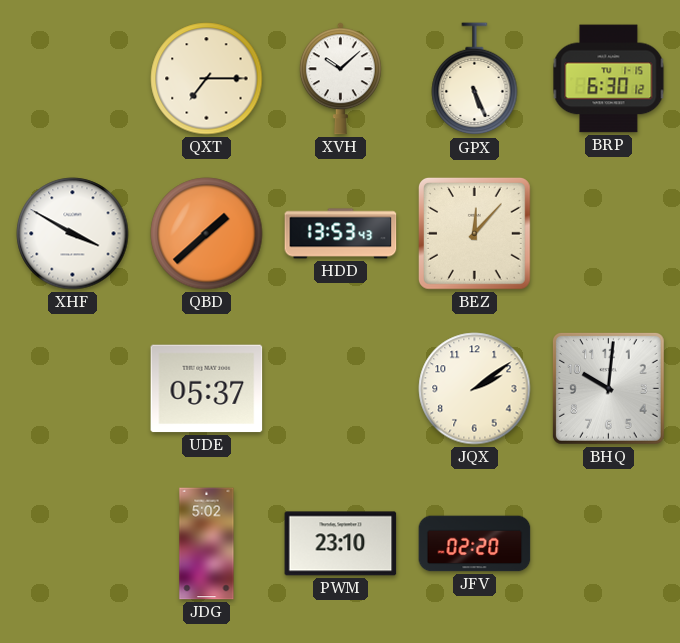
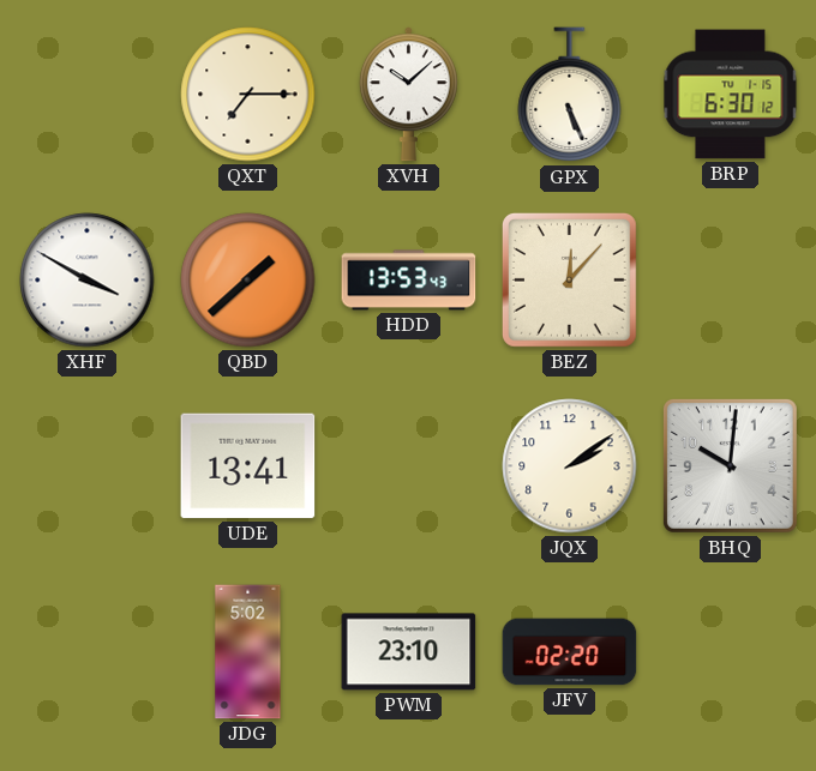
UDE: 05:37 -> 13:41
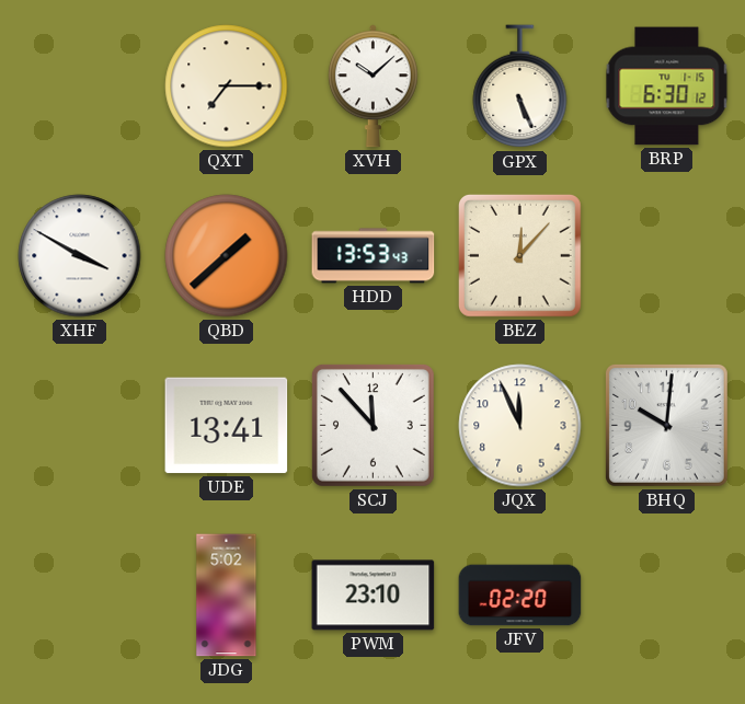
SCJ: none -> 11:53
JQX: 2:09 -> 11:56
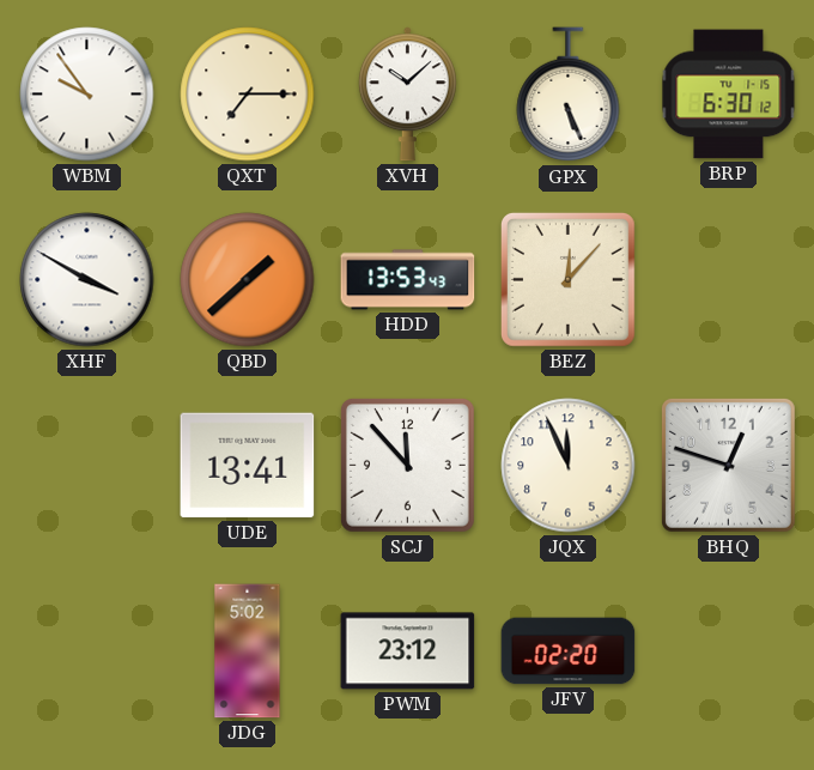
WBM: none -> 9:54
BHQ: 10:01 -> 12:48
PWM: 23:10 -> 23:12
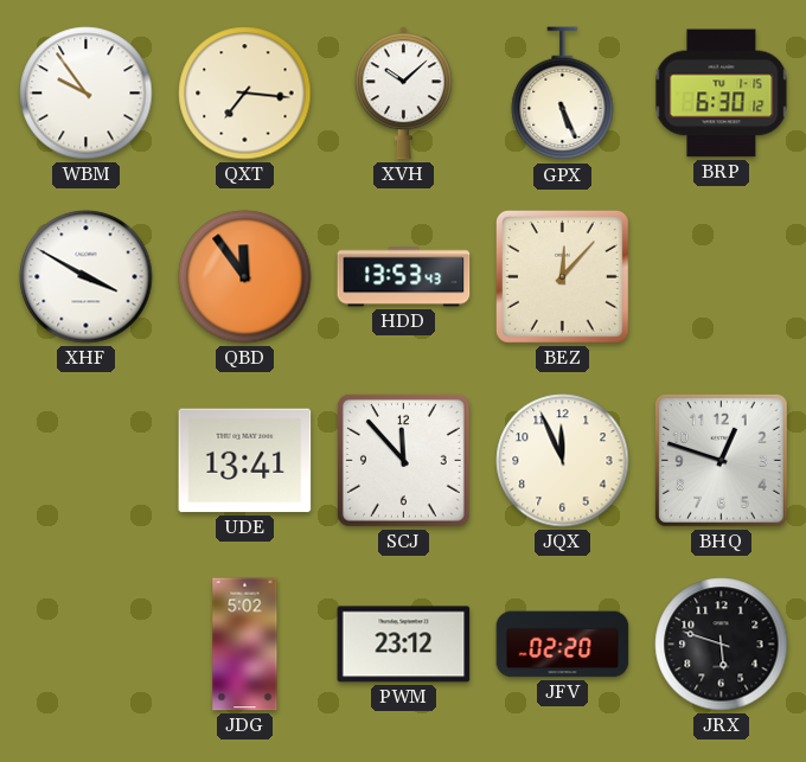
QXT: 7:15 -> 7:16
QBD: 1:38 -> 11:54
JRX: none -> 5:48
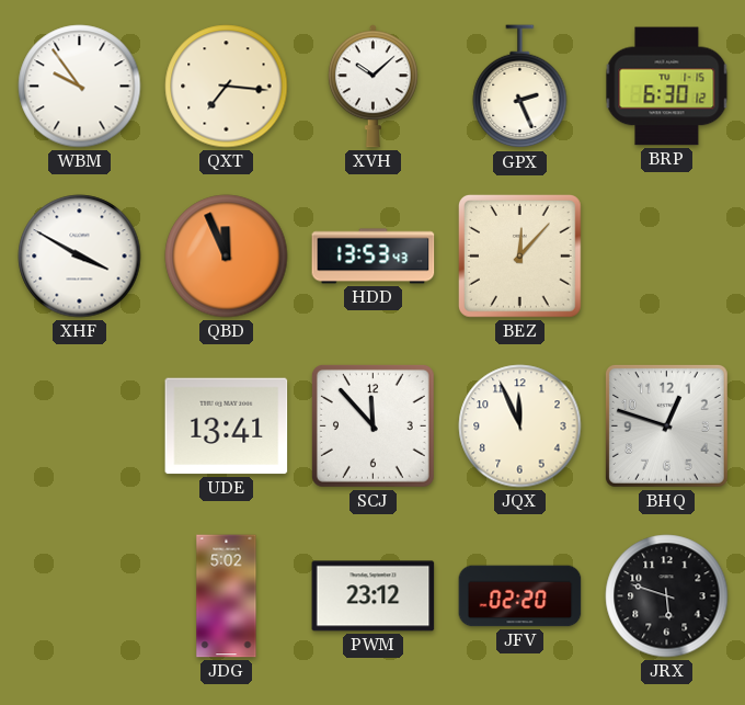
GPX: 5:26 -> 2:26
QBD: 11:54 -> 11:56
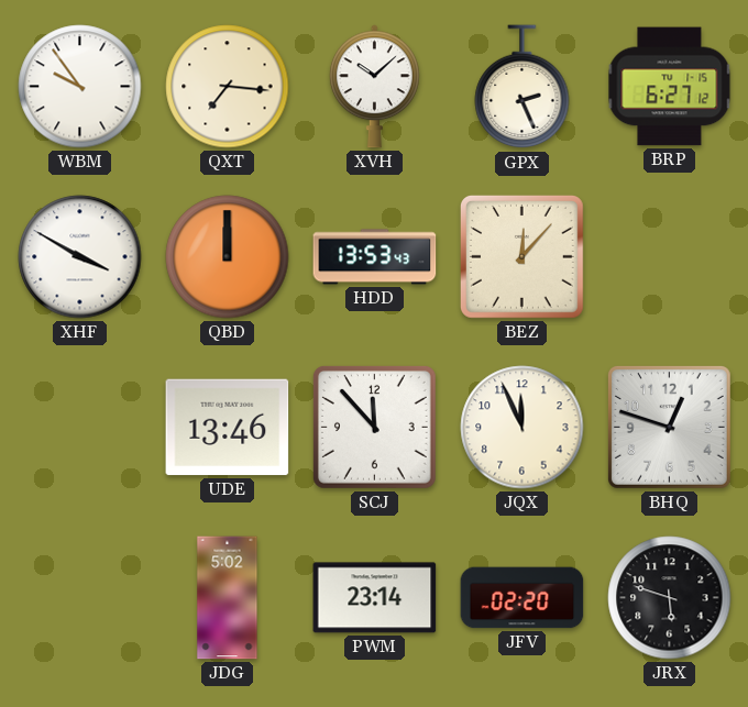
BRP: 6:30 -> 6:27
QBD: 11:56 -> 12:00
UDE: 13:41 -> 13:46
PWM: 23:12 -> 23:14
